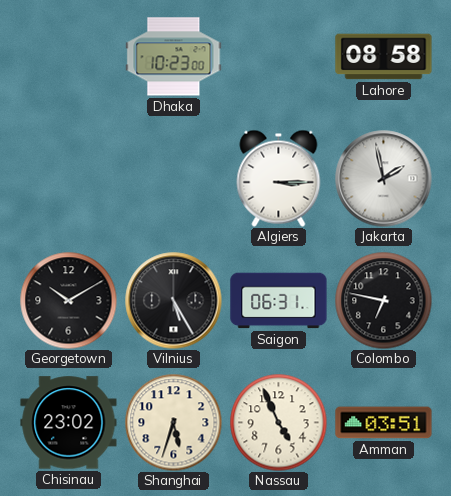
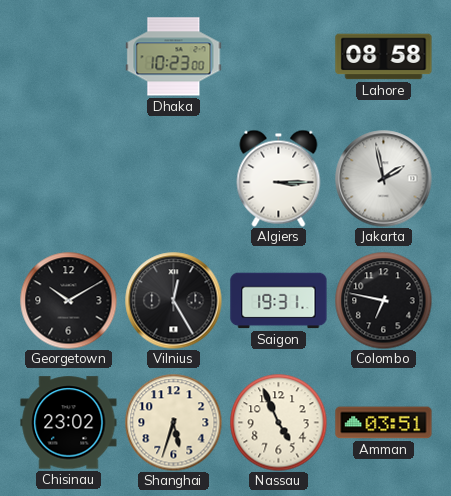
Vilnius: 5:25 -> 12:25
Saigon: 06:31 -> 19:31
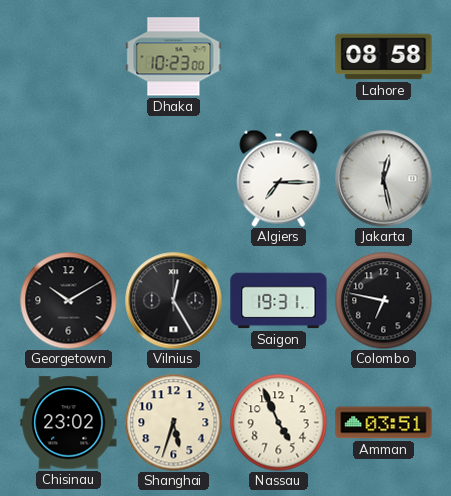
Algiers: 3:15 -> 7:15
Jakarta: 1:58 -> 12:28
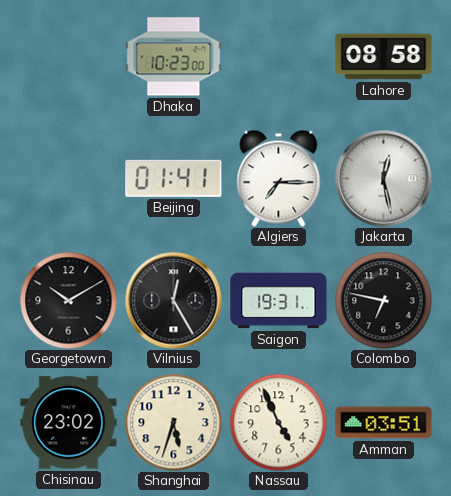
Beijing: none -> 01:41
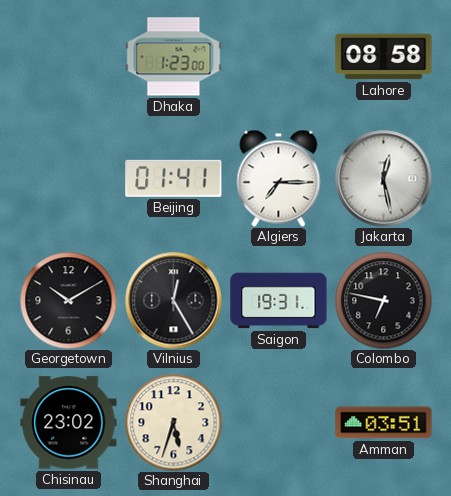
Dhaka: 10:23 -> 1:23
Nassau: 4:56 -> none
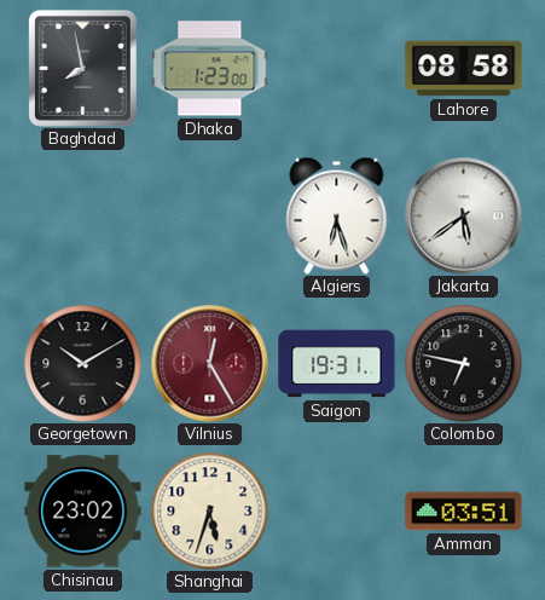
Baghdad: none -> 7:58
Beijing: 01:41 -> none
Algiers: 7:15 -> 6:27
Jakarta: 12:28 -> 5:39
Vilnius dial: black -> burgundy
